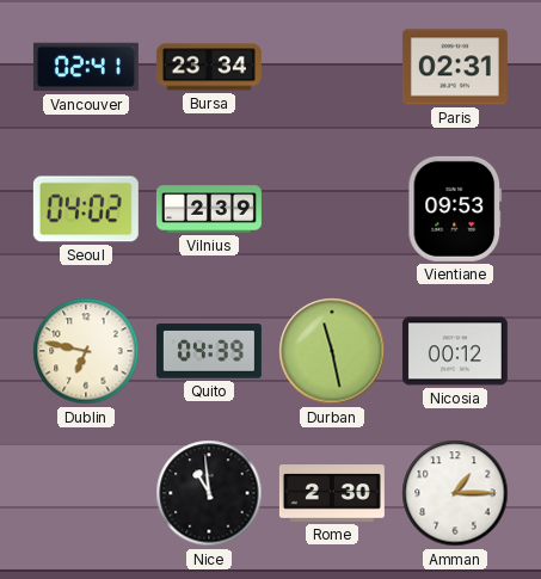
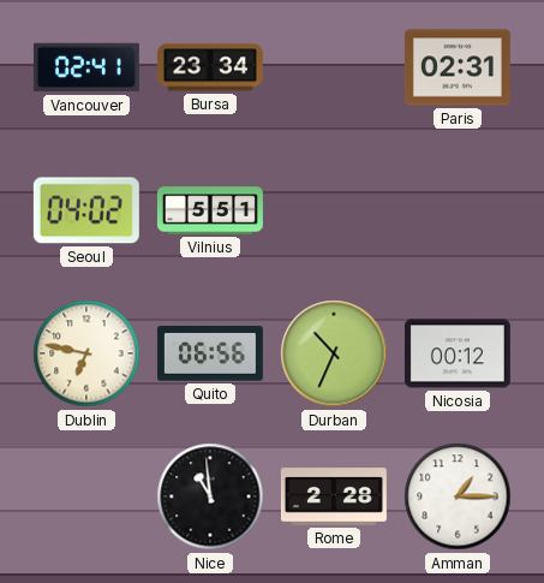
Vilnius: 2:39 -> 5:51
Vientiane: 09:53 -> none
Quito: 04:39 -> 06:56
Durban: 11:28 -> 10:34
Rome: 2:30 -> 2:28
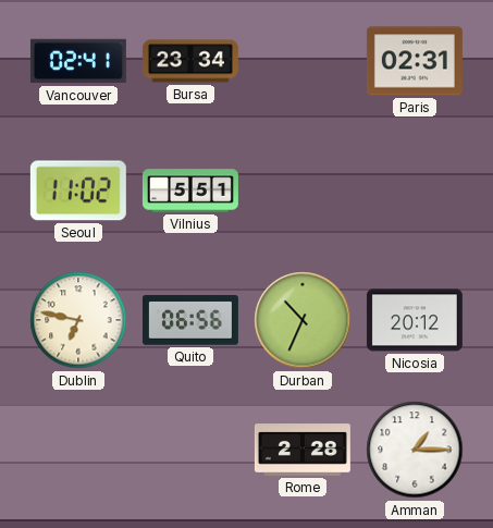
Seoul: 04:02 -> 11:02
Nicosia: 00:12 -> 20:12
Nice: 10:59 -> none
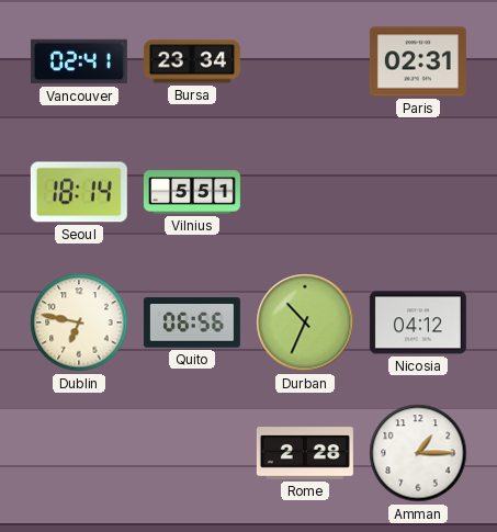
Seoul: 11:02 -> 18:14
Nicosia: 20:12 -> 04:12
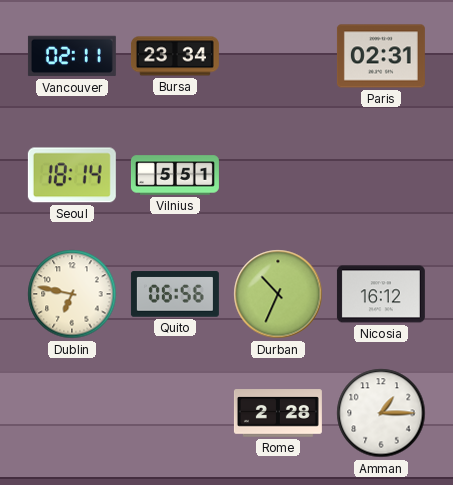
Vancouver: 02:41 -> 02:11
Nicosia: 04:12 -> 16:12
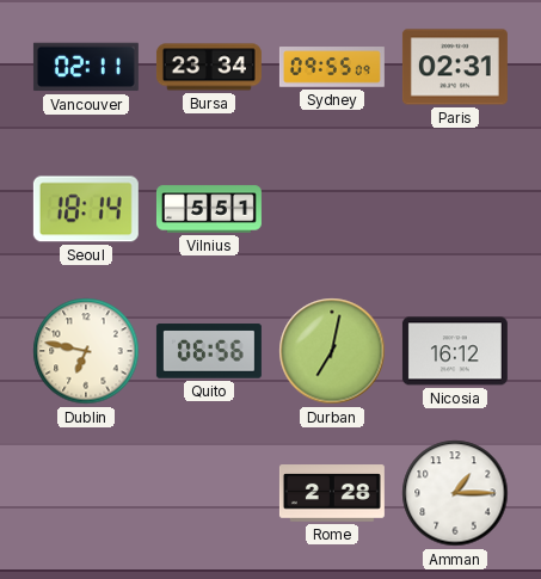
Sydney: none -> 09:55
Durban: 10:34 -> 7:02
